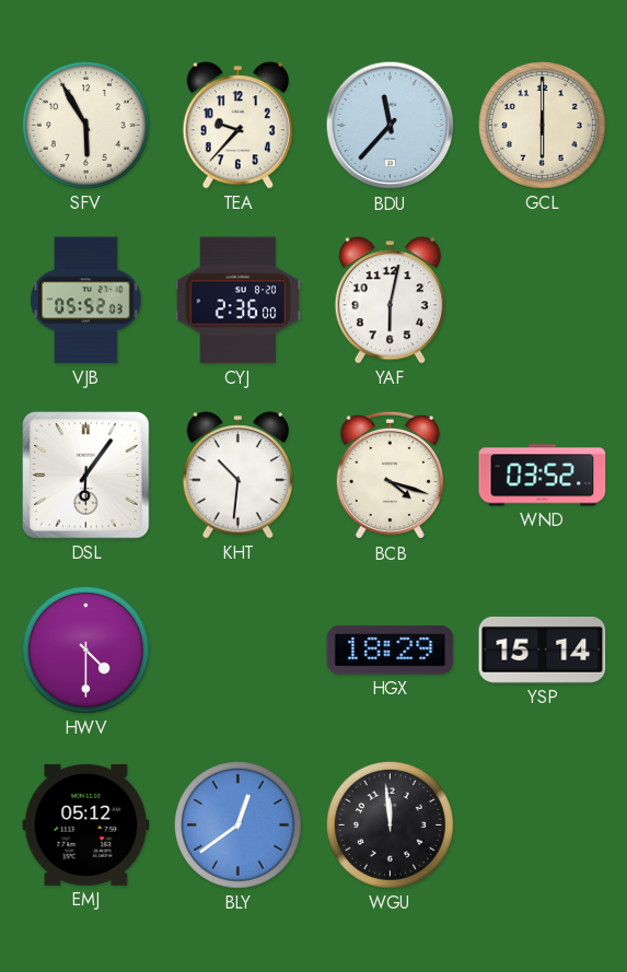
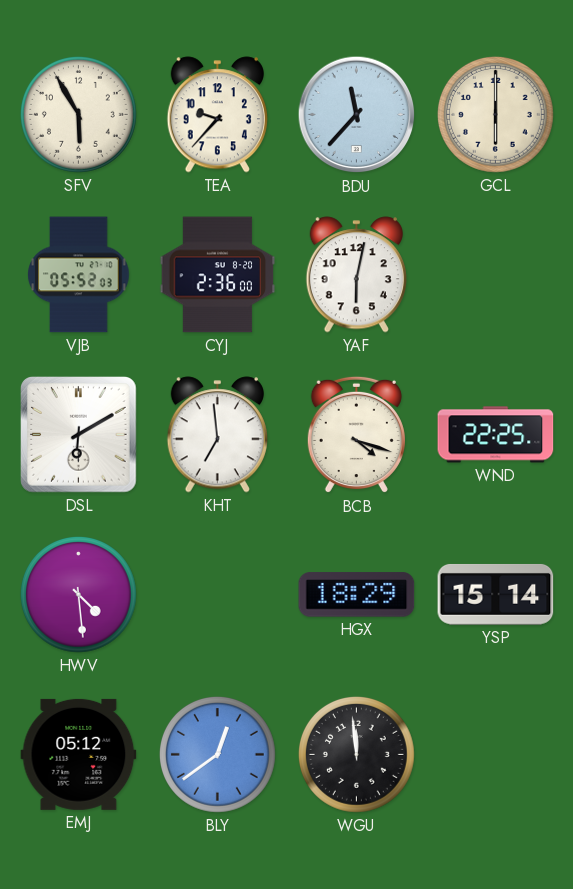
DSL: 6:06 -> 6:10
KHT: 10:31 -> 6:59
WND: 03:52 -> 22:25
HWV: 4:30 -> 4:29
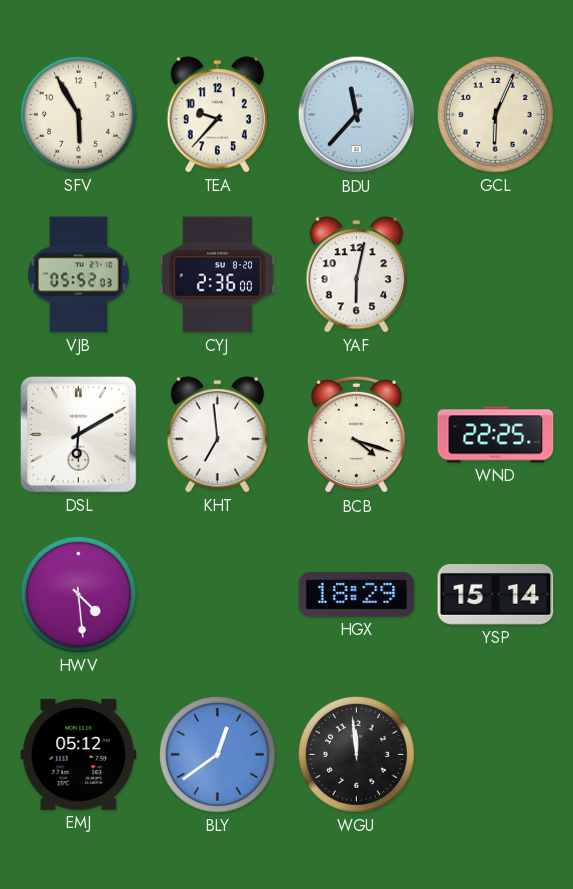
GCL: 6:00 -> 6:04
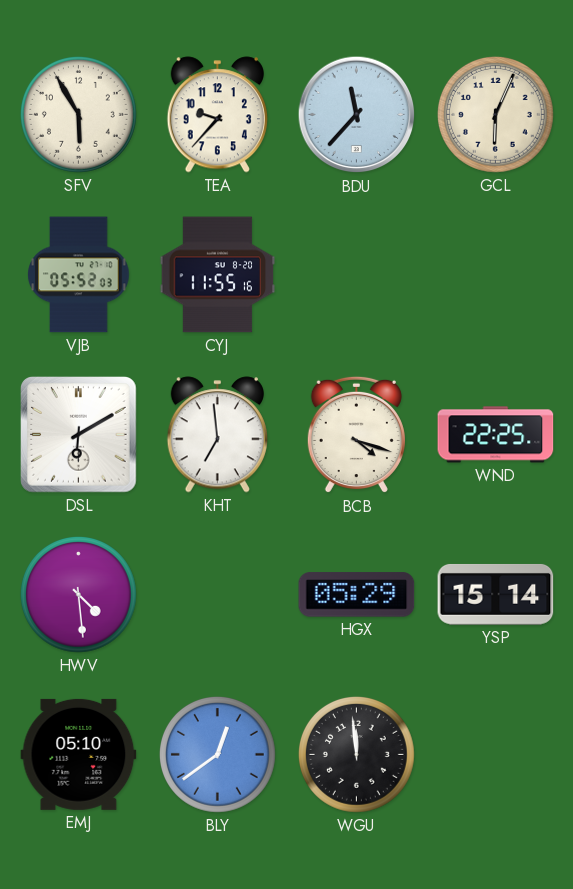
CYJ: 2:36 -> 11:55
YAF: 6:02 -> none
HGX: 18:29 -> 05:29
EMJ: 05:12 -> 05:10
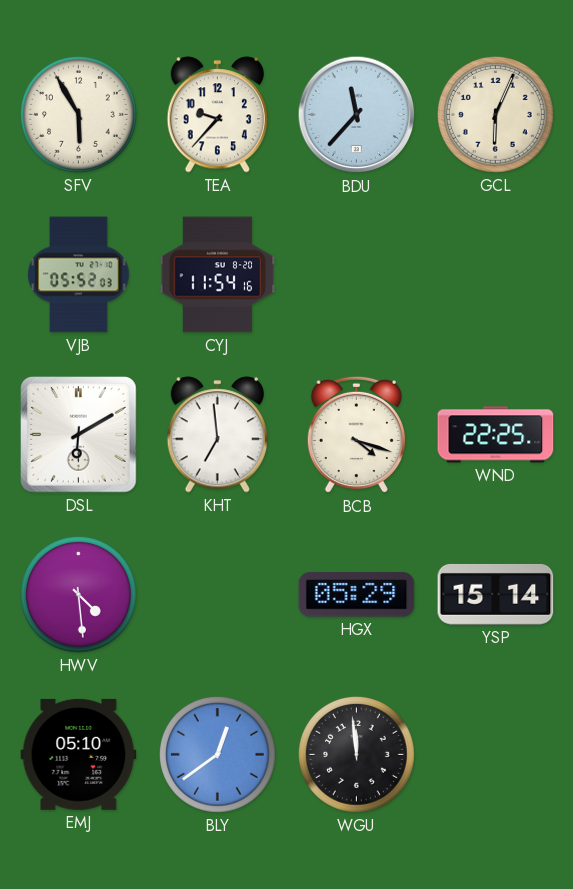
CYJ: 11:55 -> 11:54
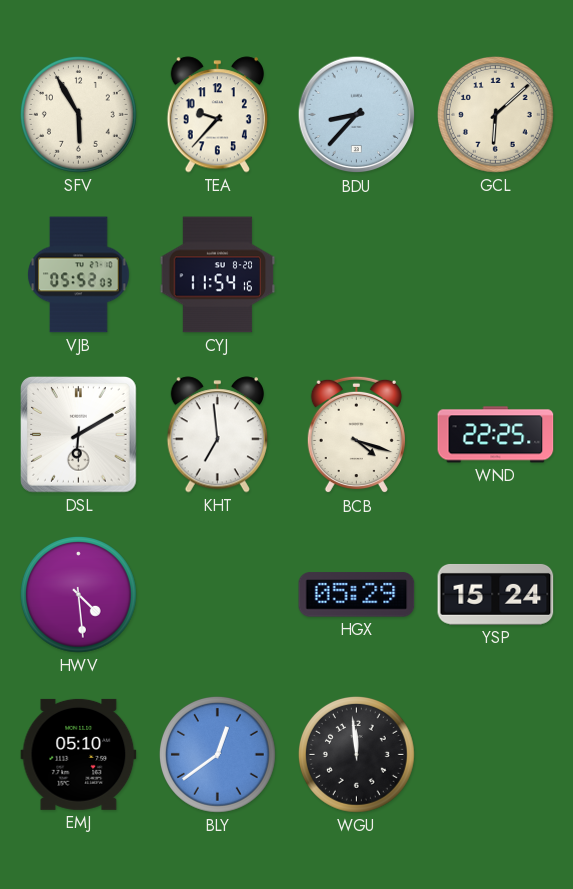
BDU: 11:37 -> 8:37
GCL: 6:04 -> 6:08
YSP: 15:14 -> 15:24
